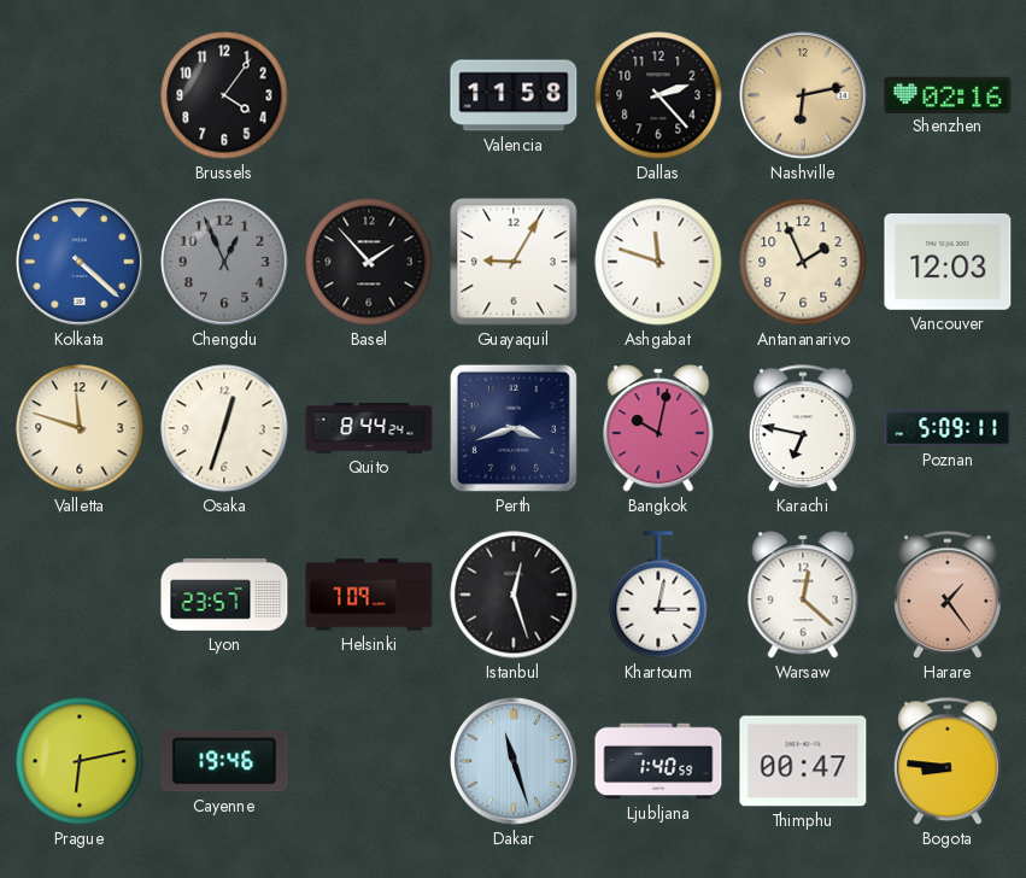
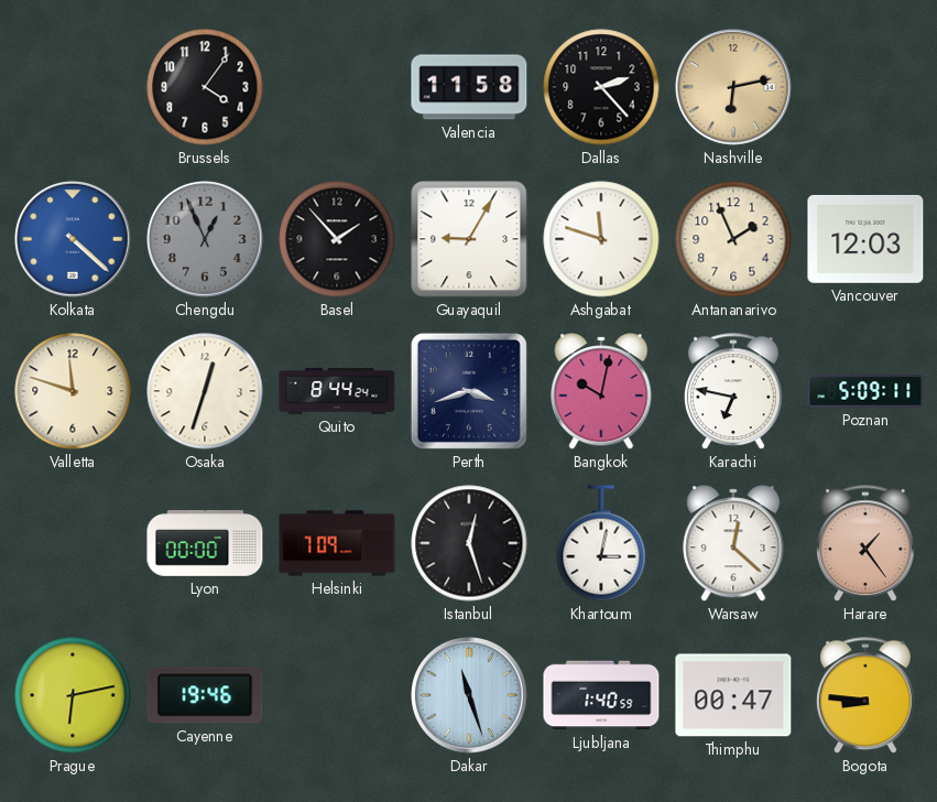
Shenzhen: 02:16 -> none
Lyon: 23:57 -> 00:00
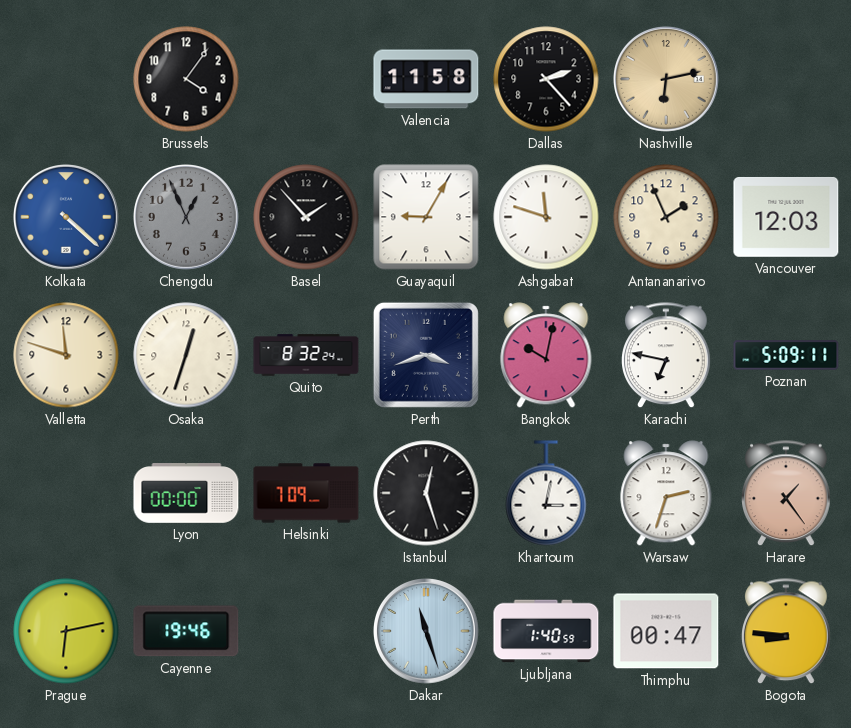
Quito: 8:44 -> 8:32
Warsaw: 12:22 -> 2:33
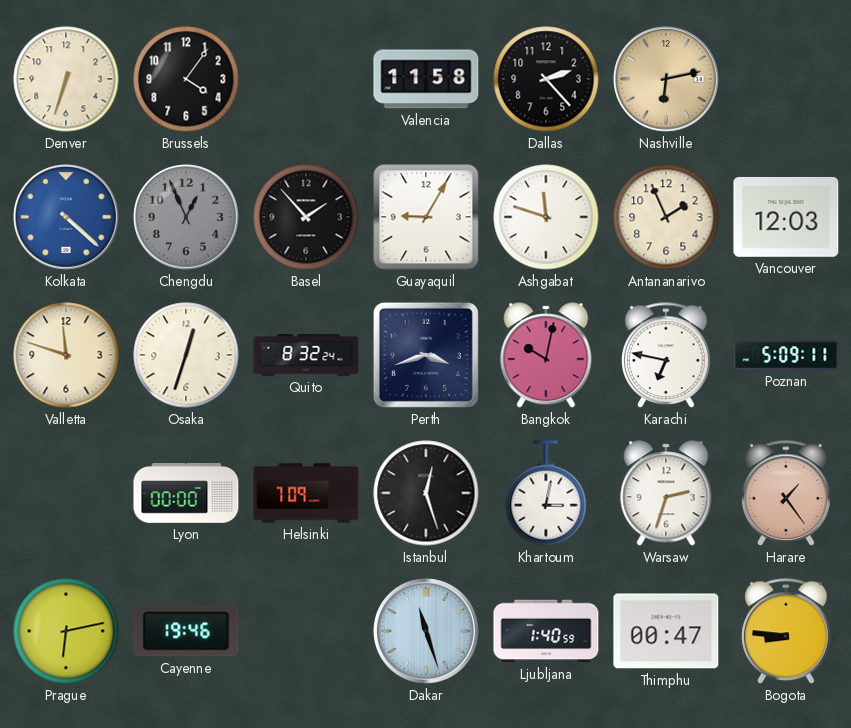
Denver: none -> 6:33
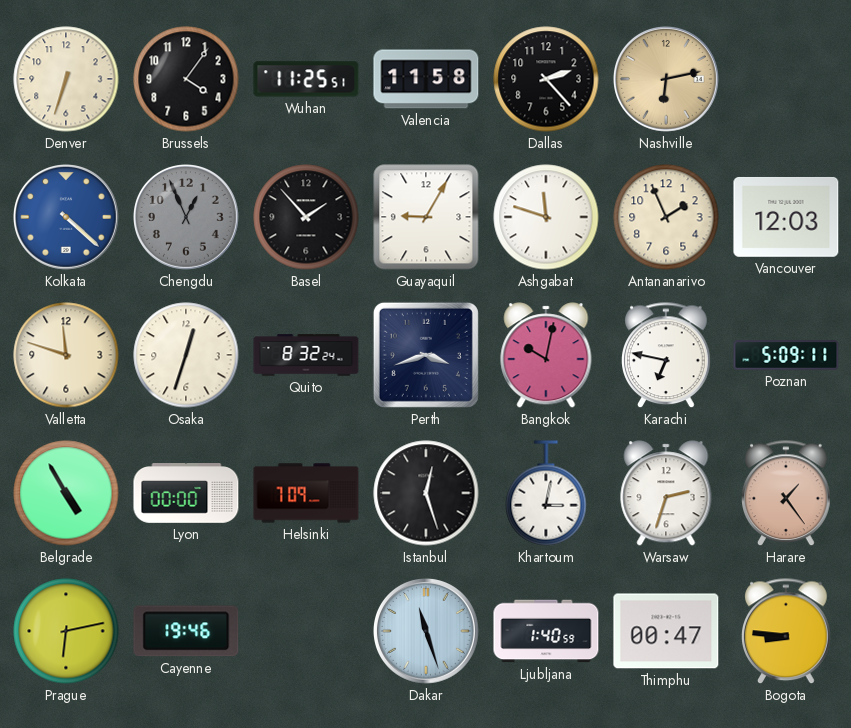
Wuhan: none -> 11:25
Belgrade: none -> 4:55
